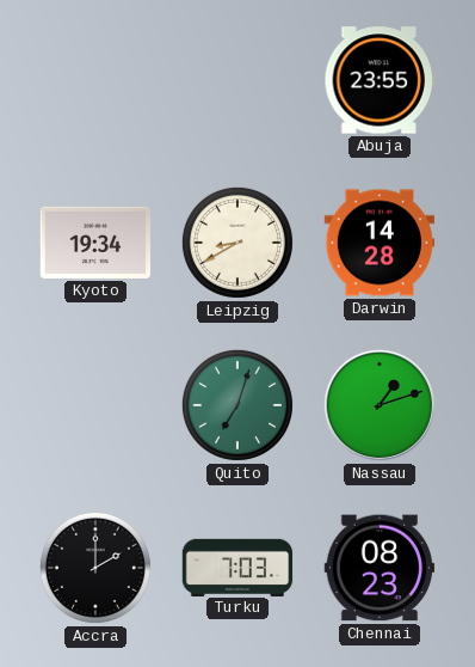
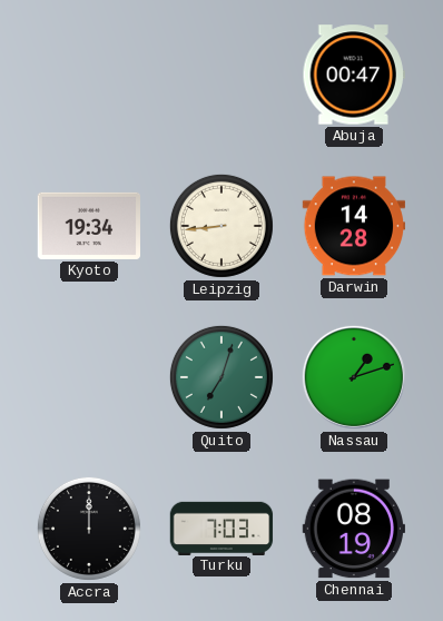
Abuja: 23:55 -> 00:47
Leipzig: 8:40 -> 8:44
Accra: 2:00 -> 12:00
Chennai: 08:23 -> 08:19
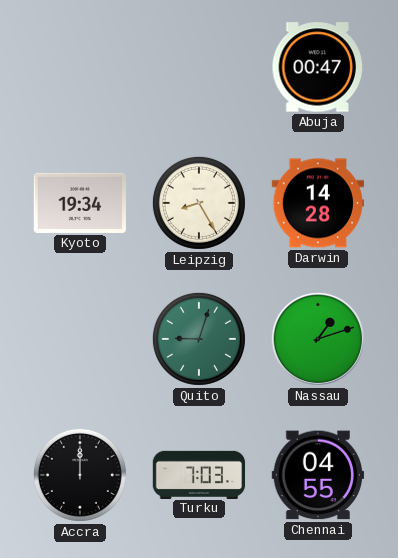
Leipzig: 8:44 -> 8:25
Quito: 7:03 -> 9:03
Chennai: 08:19 -> 04:55
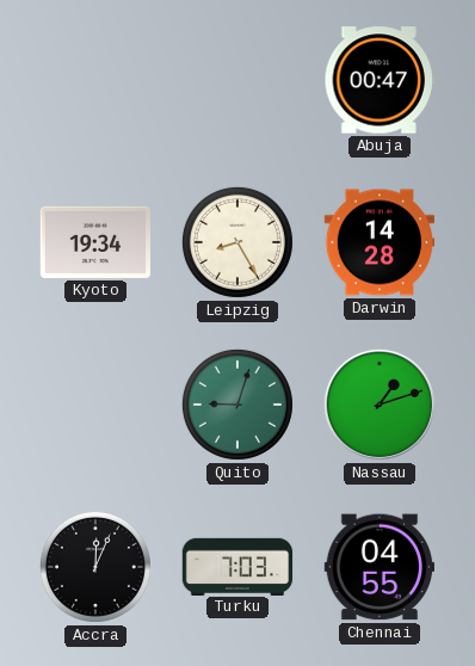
Accra: 12:00 -> 12:04
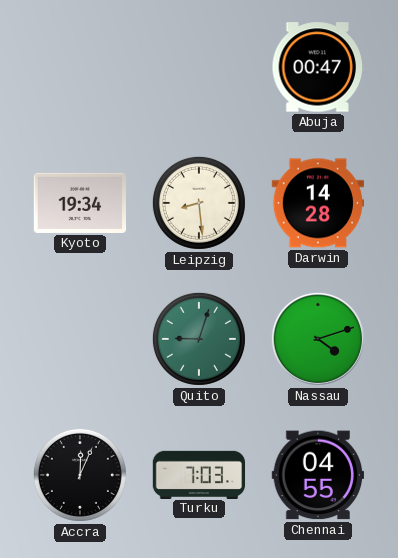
Leipzig: 8:25 -> 8:29
Nassau: 1:12 -> 4:12
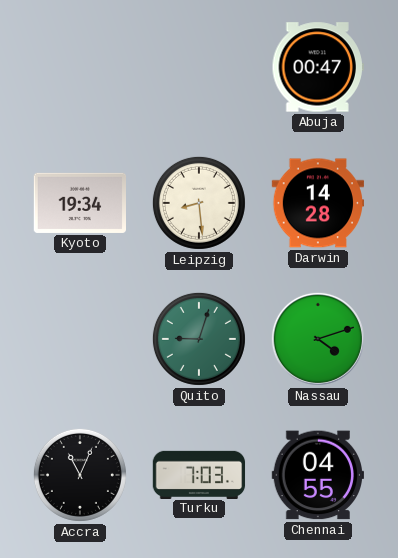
Accra: 12:04 -> 11:04
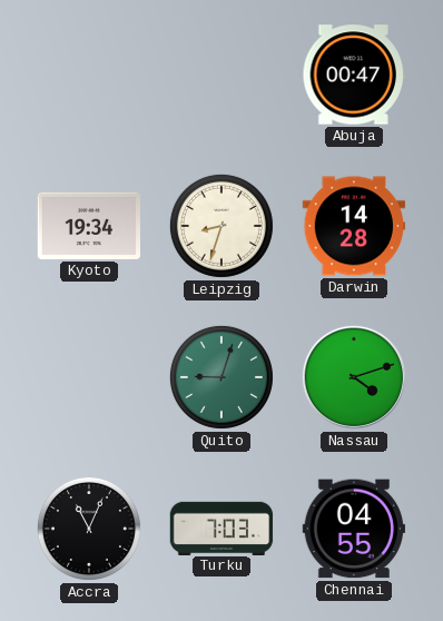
Leipzig: 8:29 -> 8:33
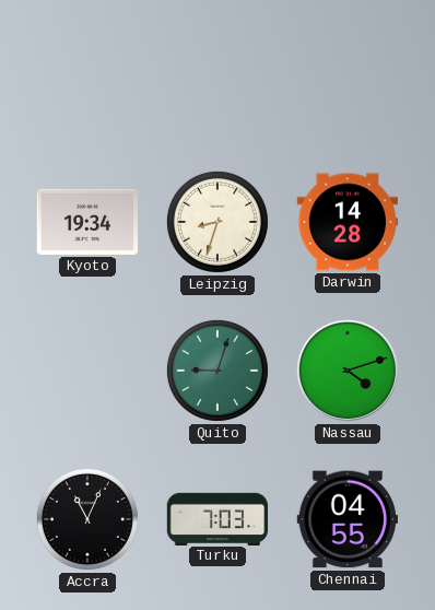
Abuja: 00:47 -> none
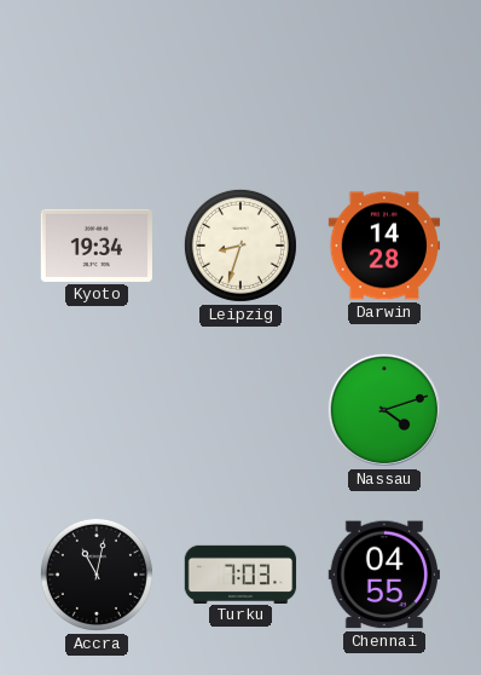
Quito: 9:03 -> none
Accra: 11:04 -> 11:02
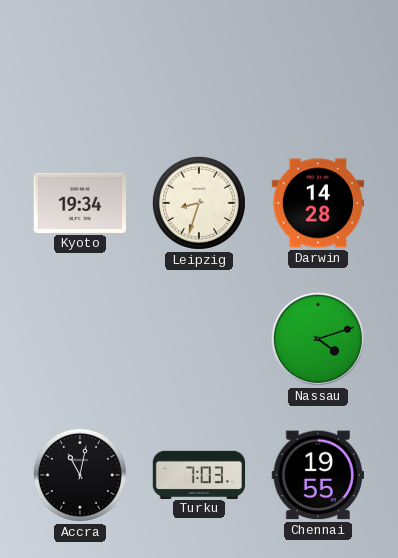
Chennai: 04:55 -> 19:55
